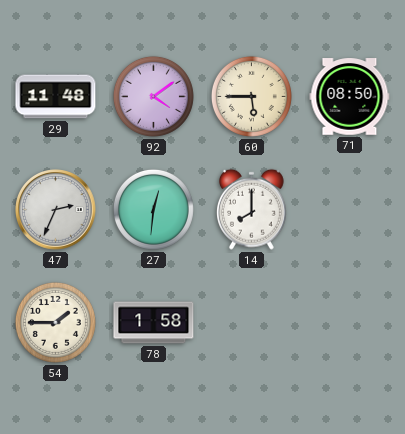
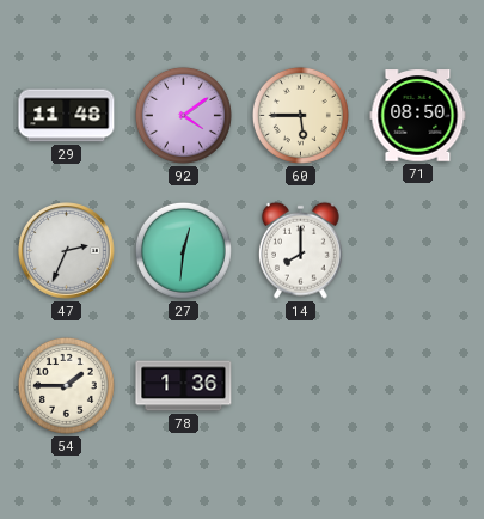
78: 1:58 -> 1:36
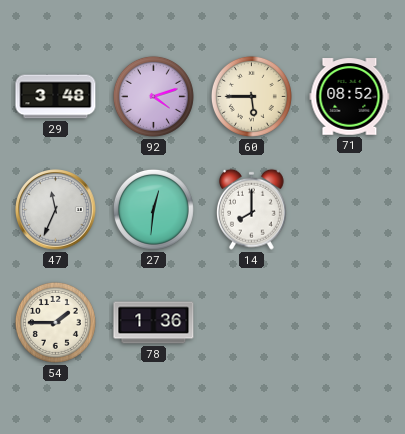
29: 11:48 -> 3:48
92: 4:09 -> 4:12
71: 08:50 -> 08:52
47: 2:34 -> 11:34
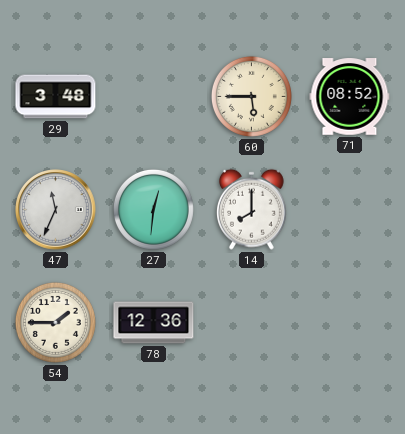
92: 4:12 -> none
78: 1:36 -> 12:36
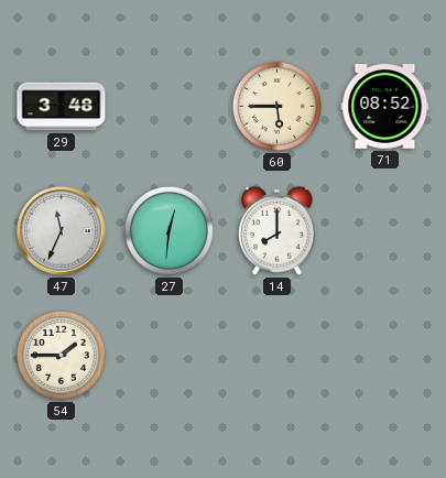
78: 12:36 -> none
